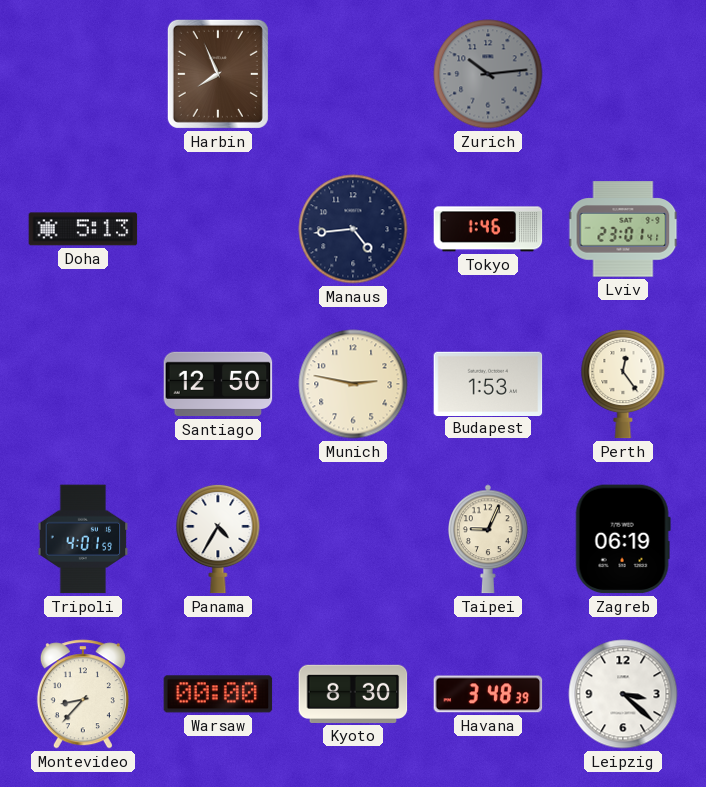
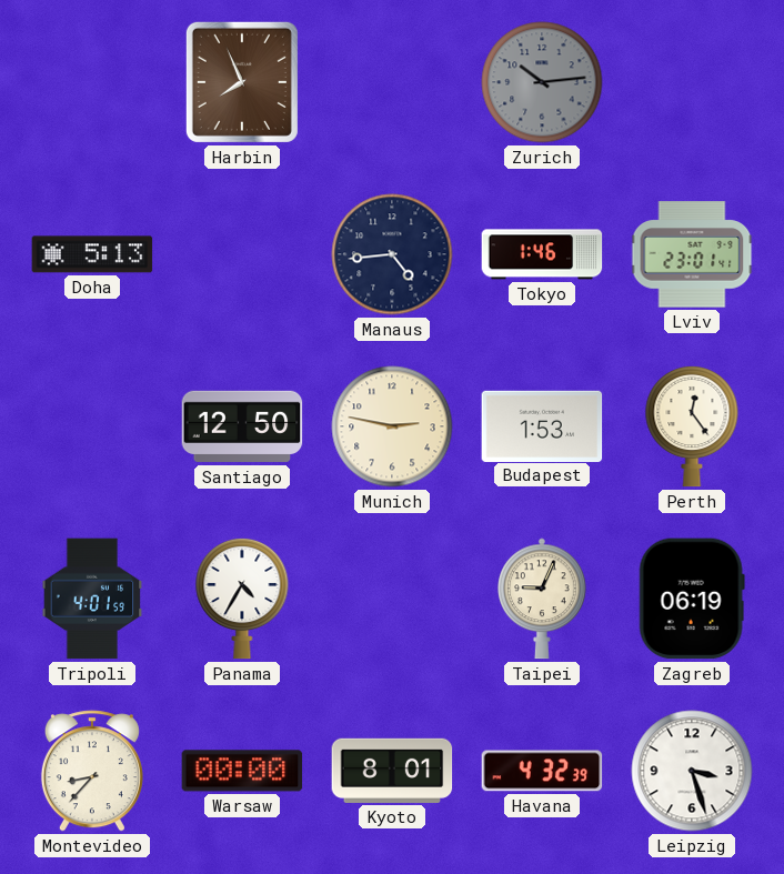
Kyoto: 8:30 -> 8:01
Havana: 3:48 -> 4:32
Leipzig: 3:22 -> 3:27
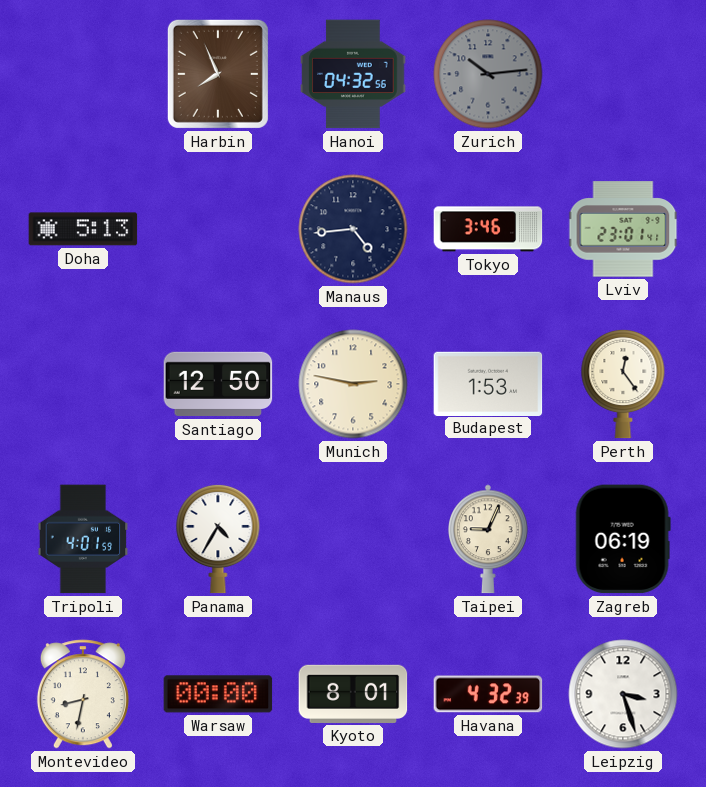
Hanoi: none -> 04:32
Tokyo: 1:46 -> 3:46
Montevideo: 8:37 -> 8:32
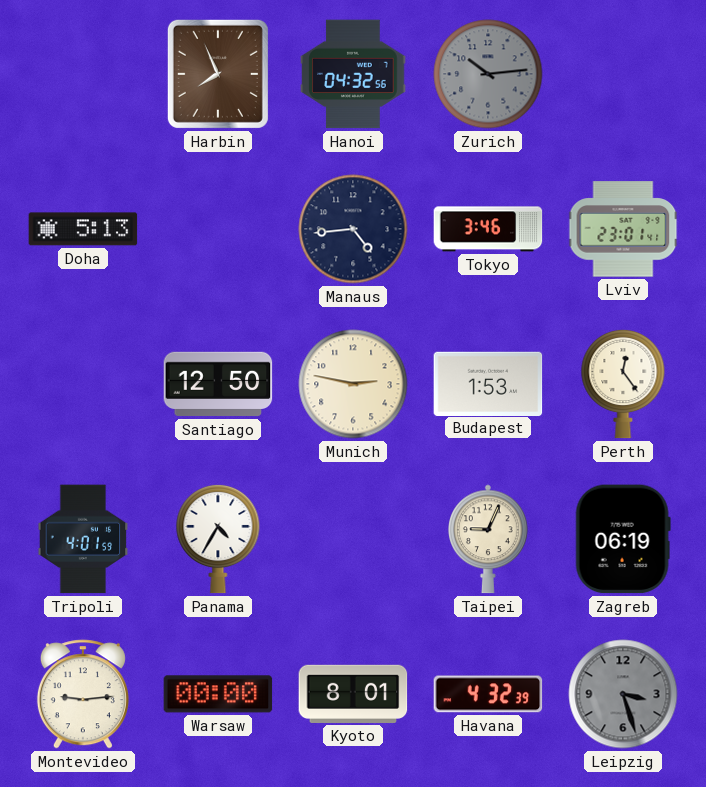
Montevideo: 8:32 -> 9:14
Leipzig dial: white -> grey
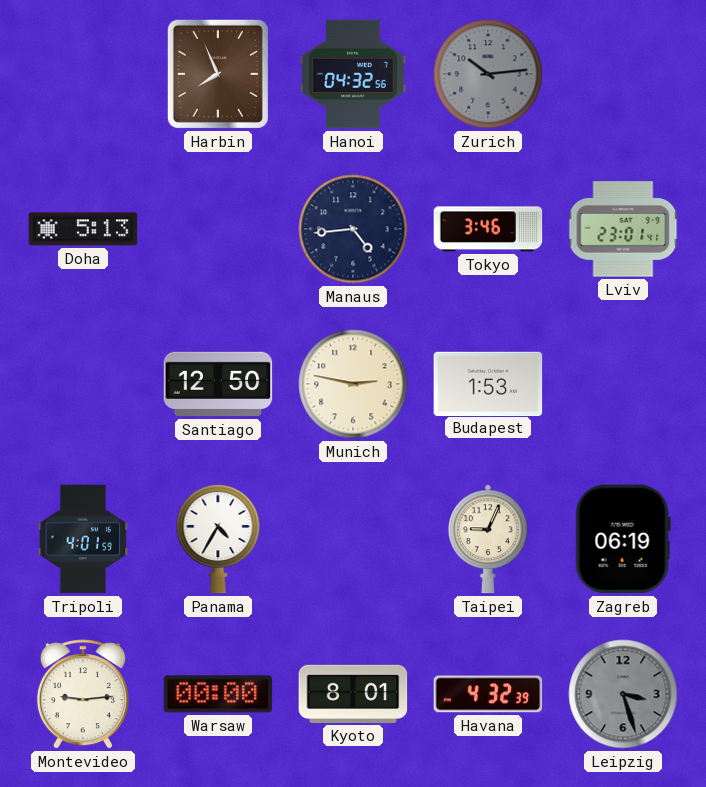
Perth: 12:24 -> none
